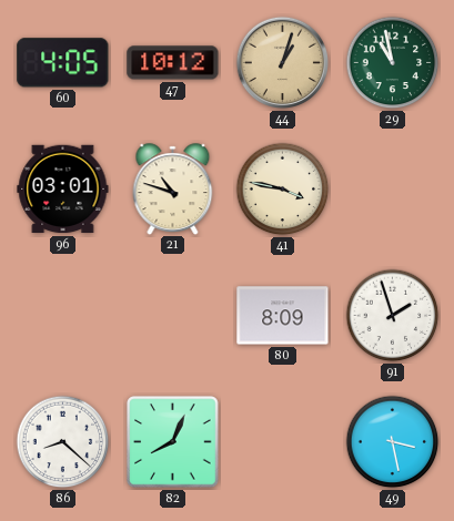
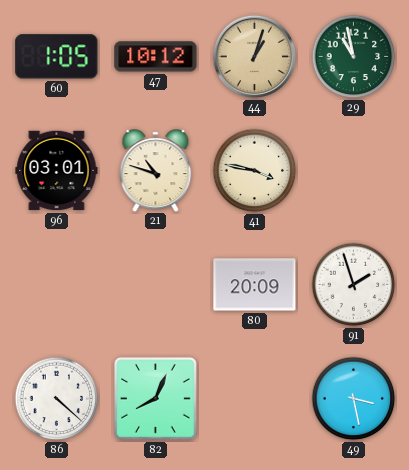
60: 4:05 -> 1:05
80: 8:09 -> 20:09
86: 8:22 -> 4:22
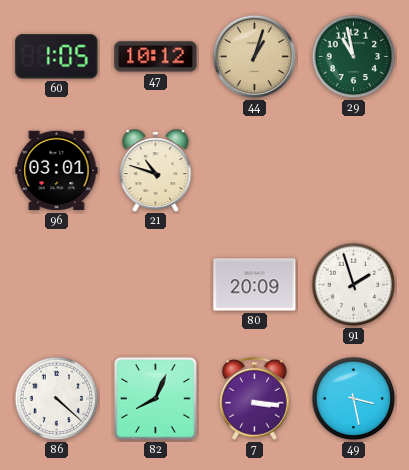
41: 3:47 -> none
7: none -> 3:16
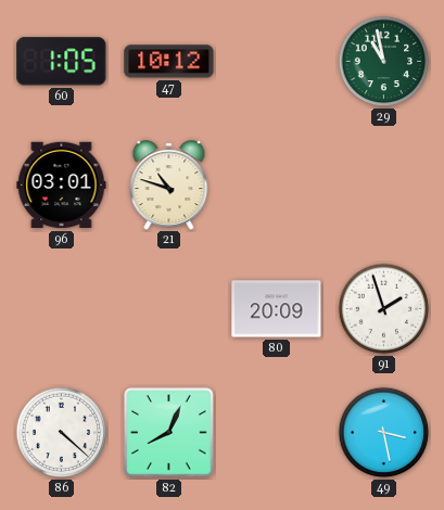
44: 1:03 -> none
7: 3:16 -> none
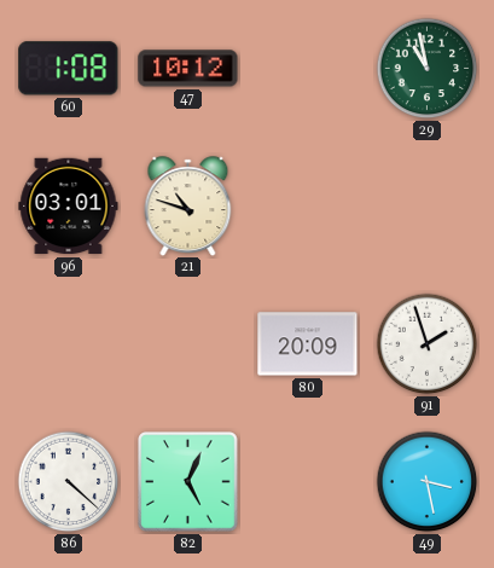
60: 1:05 -> 1:08
82: 8:04 -> 5:04
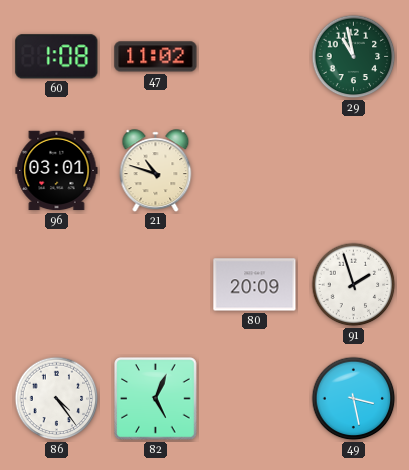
47: 10:12 -> 11:02
86: 4:22 -> 4:24
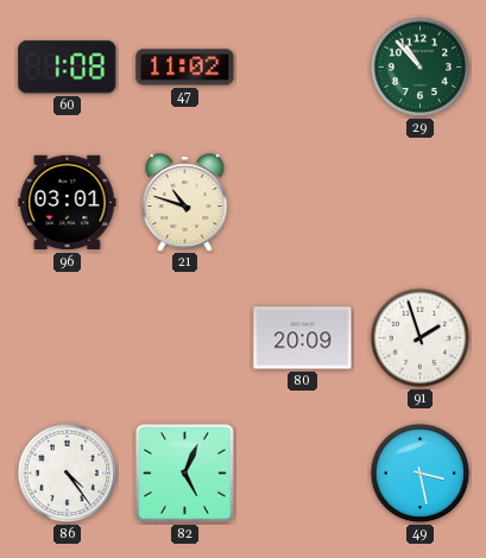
29: 10:58 -> 10:53
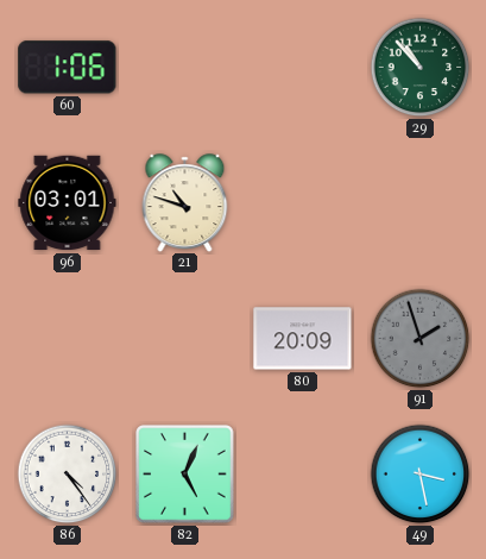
60: 1:08 -> 1:06
47: 11:02 -> none
91 dial: white -> grey
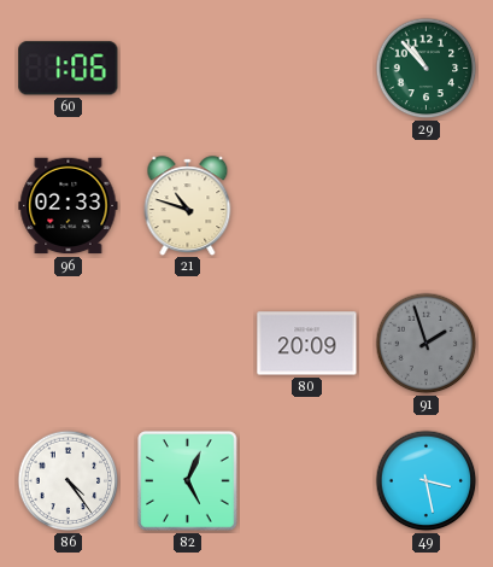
96: 03:01 -> 02:33
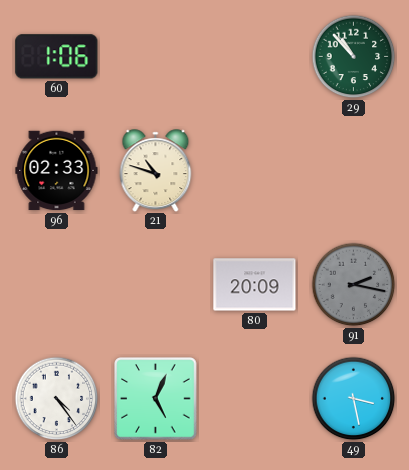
91: 1:57 -> 2:17
